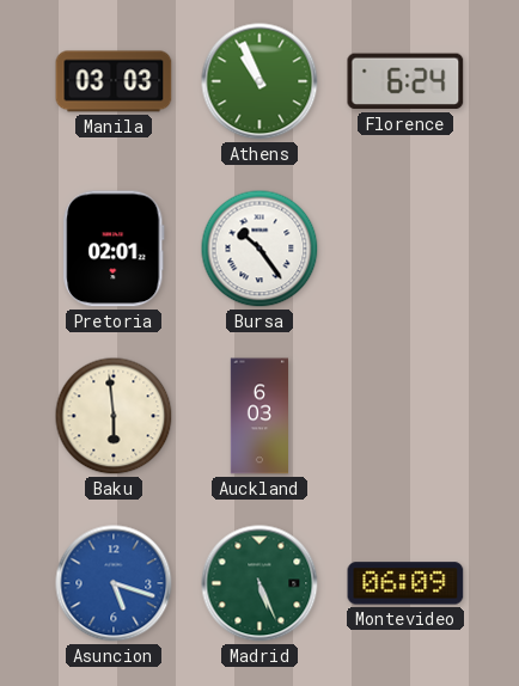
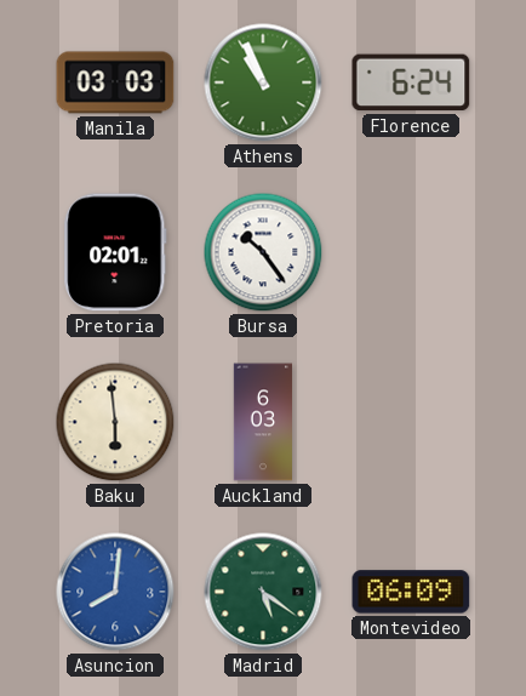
Asuncion: 5:18 -> 8:01
Madrid: 5:26 -> 5:21
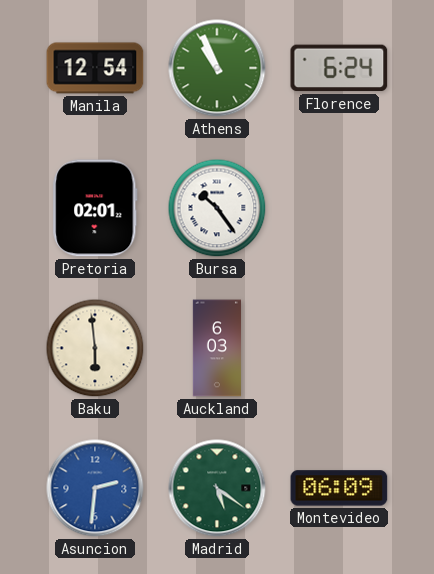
Manila: 03:03 -> 12:54
Asuncion: 8:01 -> 2:31
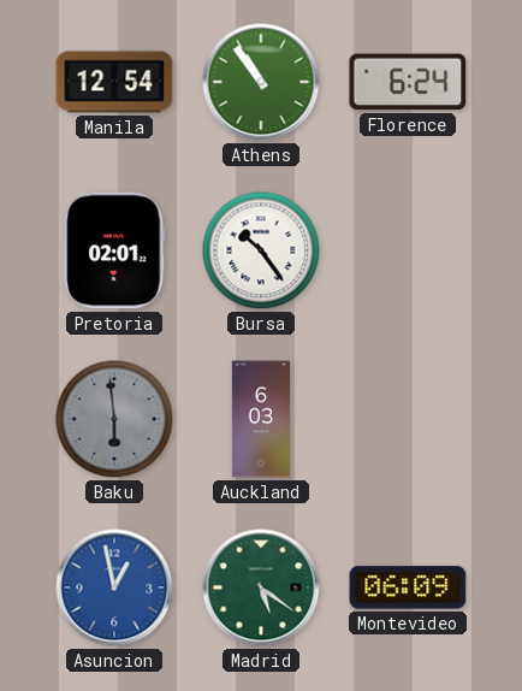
Athens: 10:56 -> 10:54
Baku dial: cream -> grey
Asuncion: 2:31 -> 12:58
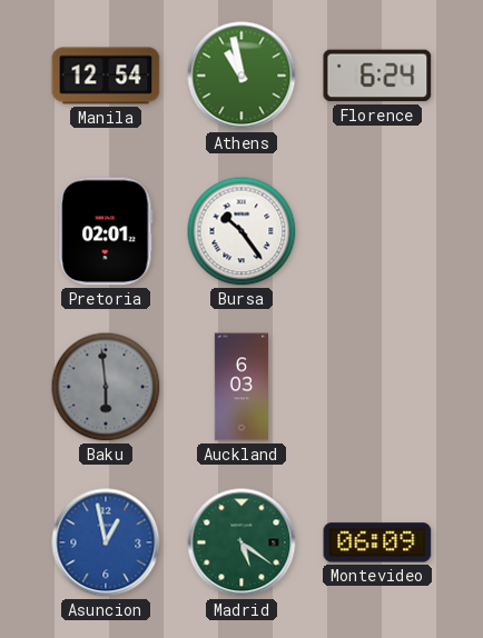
Athens: 10:54 -> 10:58
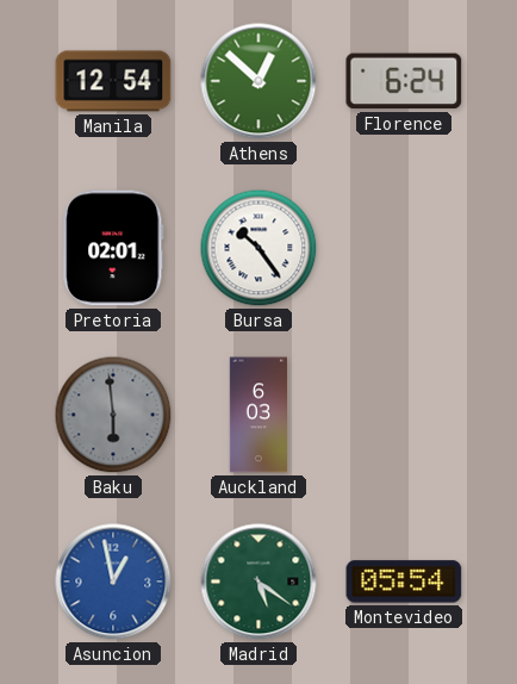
Athens: 10:58 -> 12:52
Montevideo: 06:09 -> 05:54
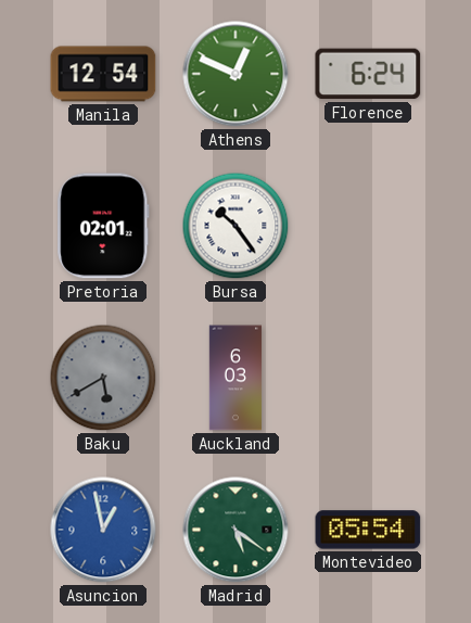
Athens: 12:52 -> 12:49
Baku: 5:59 -> 5:40
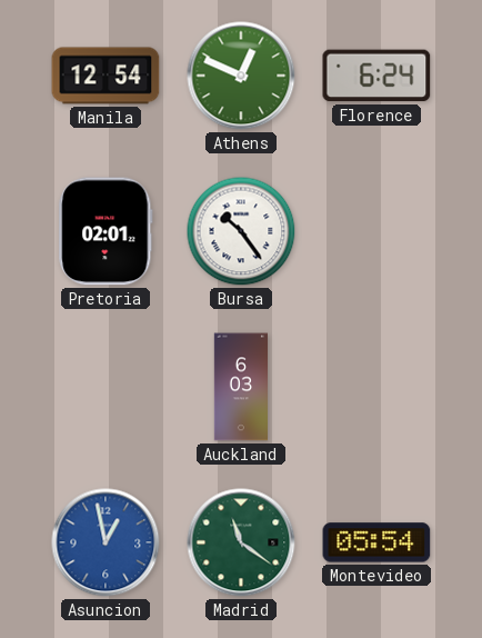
Baku: 5:40 -> none
Madrid: 5:21 -> 11:21
